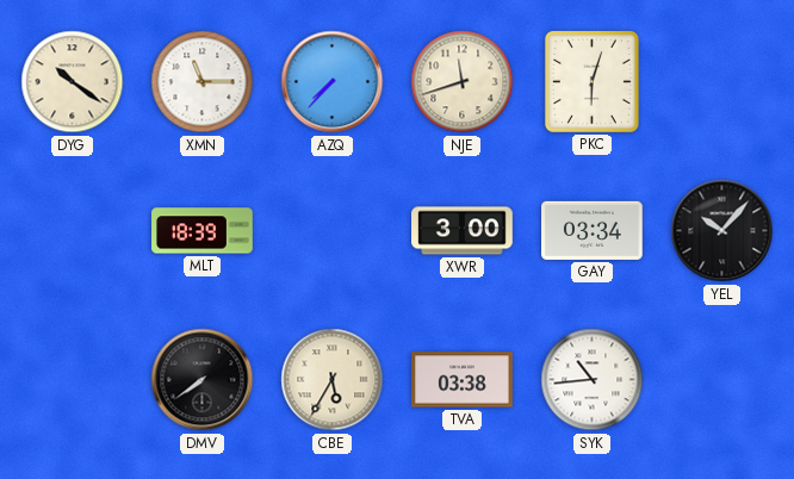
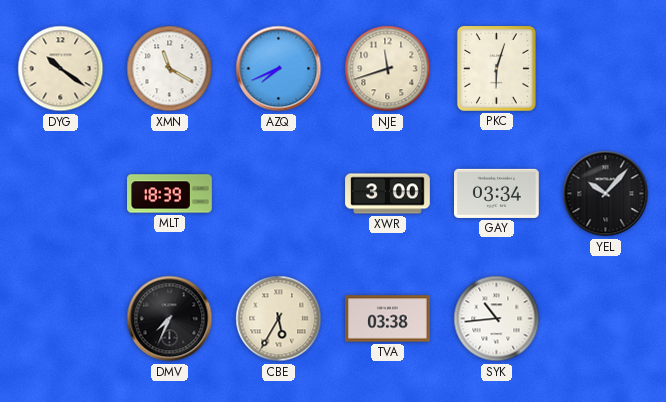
XMN: 11:15 -> 11:20
AZQ: 7:37 -> 7:41
DMV: 7:39 -> 7:34
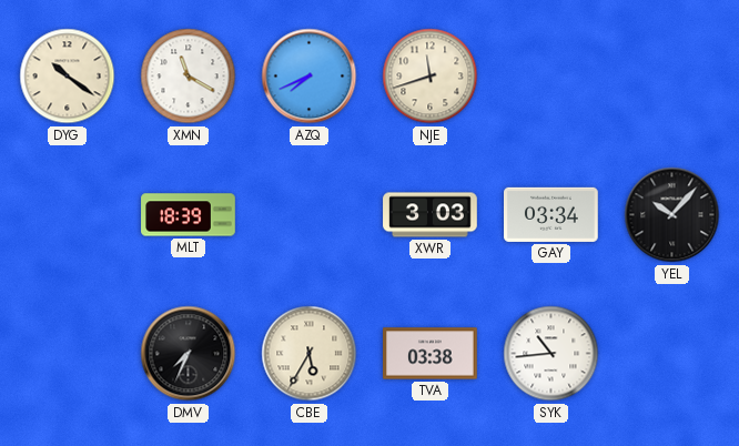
PKC: 6:03 -> none
XWR: 3:00 -> 3:03
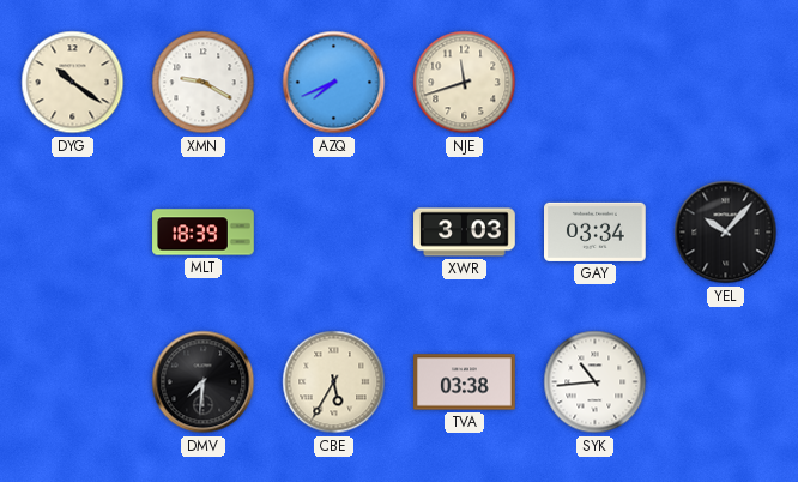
XMN: 11:20 -> 9:20
DMV: 7:34 -> 7:31
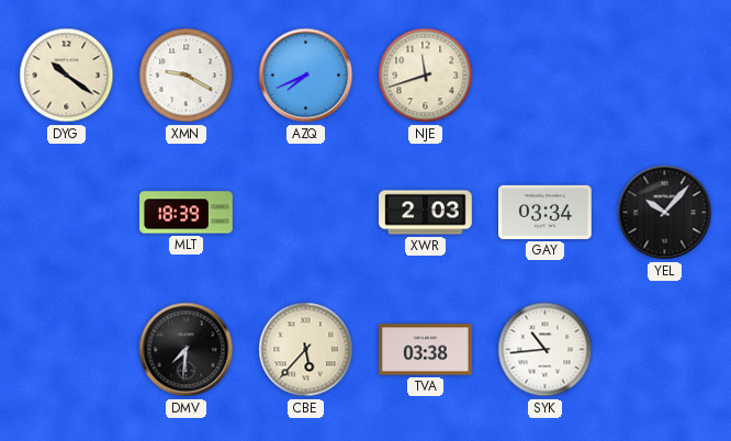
XWR: 3:03 -> 2:03
CBE: 5:35 -> 5:37
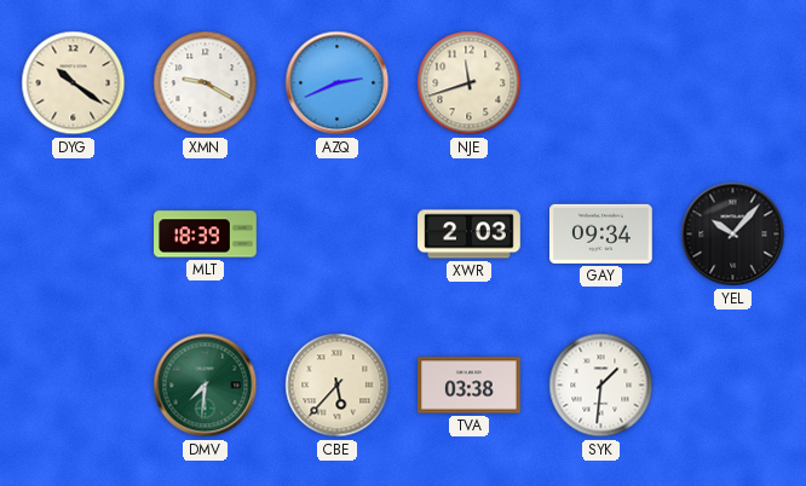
AZQ: 7:41 -> 2:41
GAY: 03:34 -> 09:34
DMV dial: black -> green
SYK: 10:44 -> 1:31
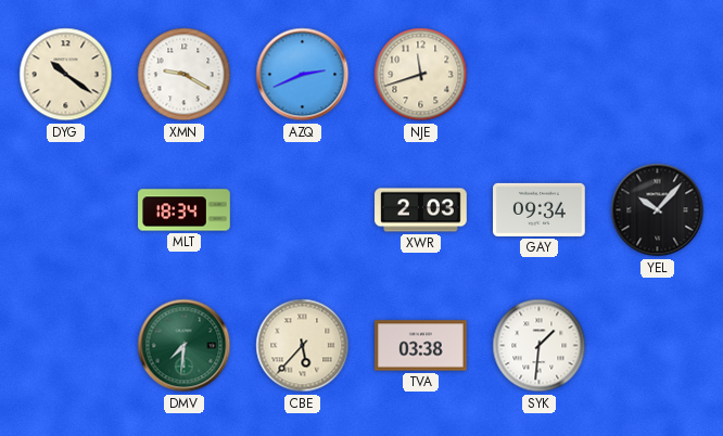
MLT: 18:39 -> 18:34
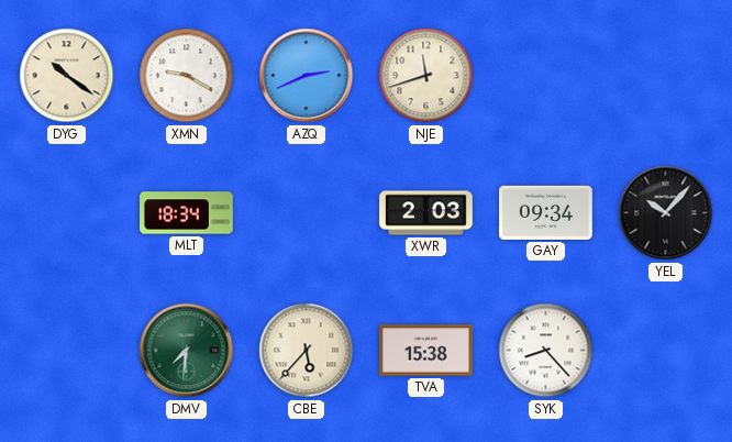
TVA: 03:38 -> 15:38
SYK: 1:31 -> 8:23
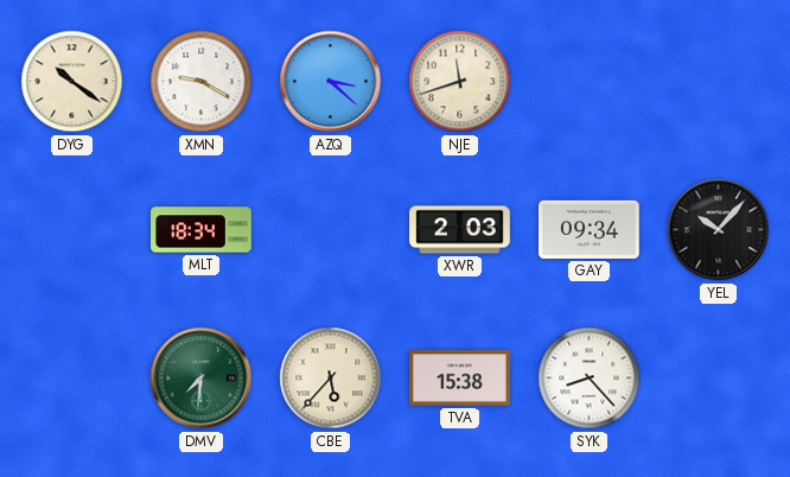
AZQ: 2:41 -> 3:22
